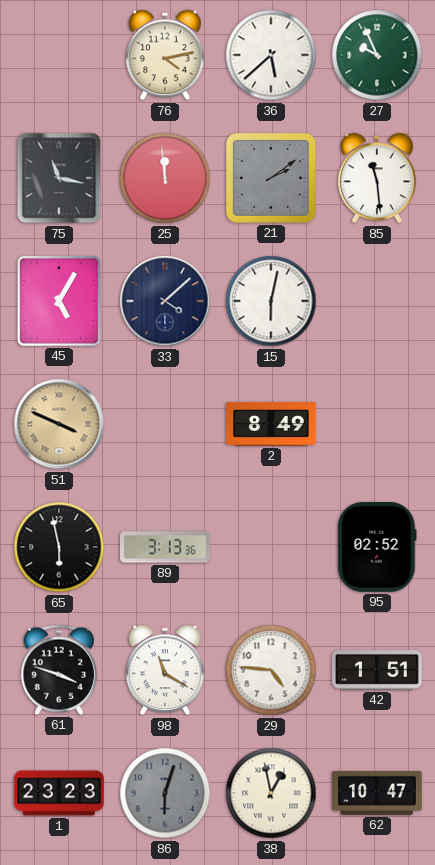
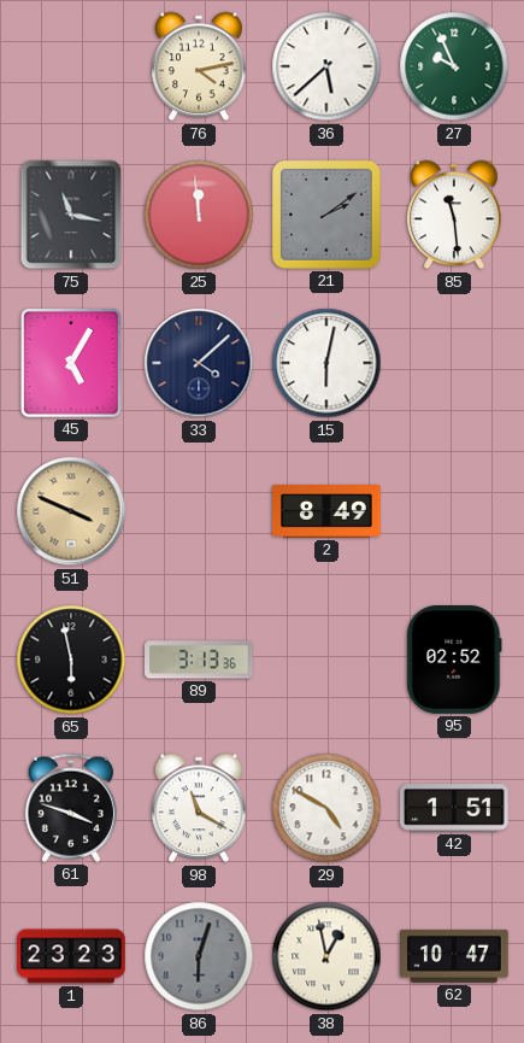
29: 4:46 -> 4:50
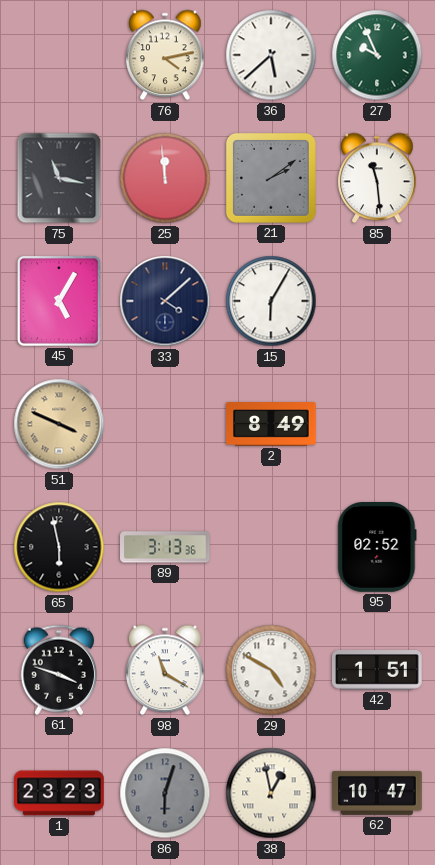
15: 6:02 -> 6:05
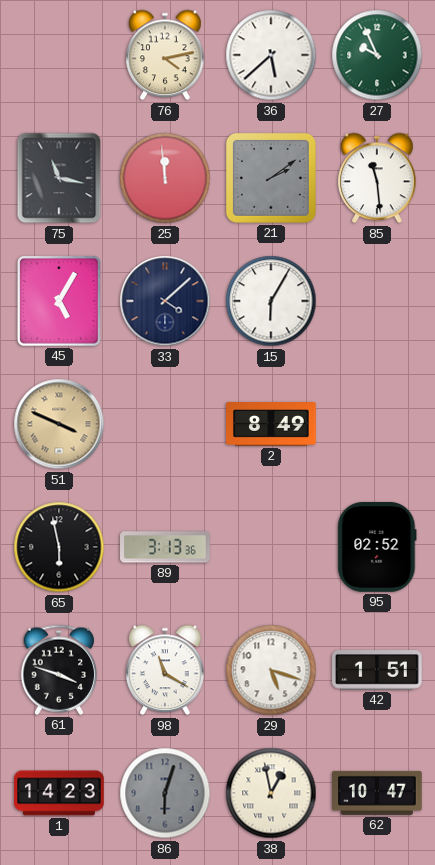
29: 4:50 -> 5:18
1: 23:23 -> 14:23
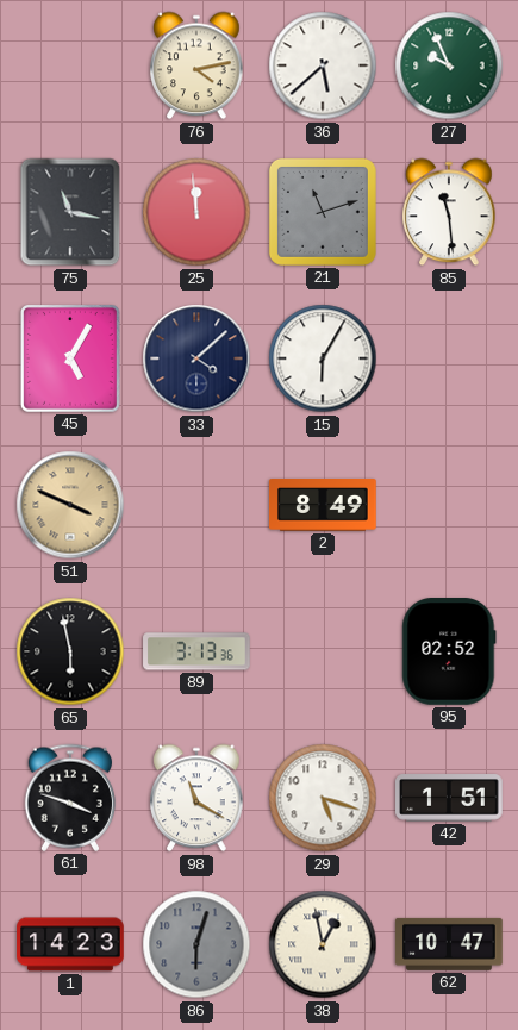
21: 2:09 -> 11:12
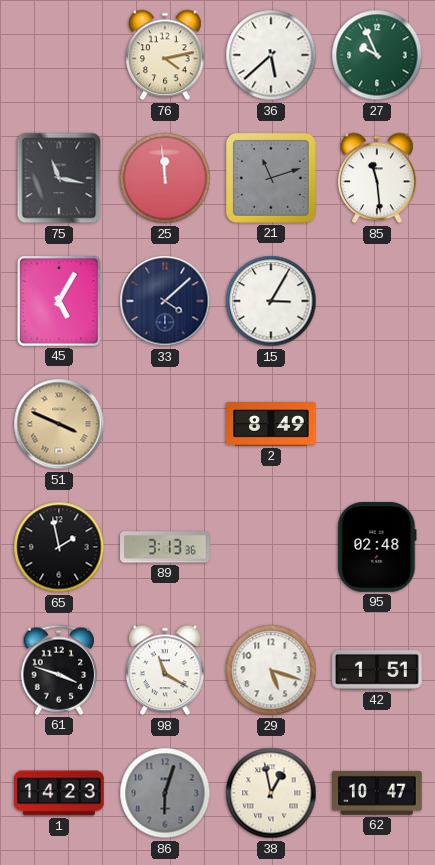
15: 6:05 -> 3:05
65: 5:58 -> 1:58
95: 02:52 -> 02:48
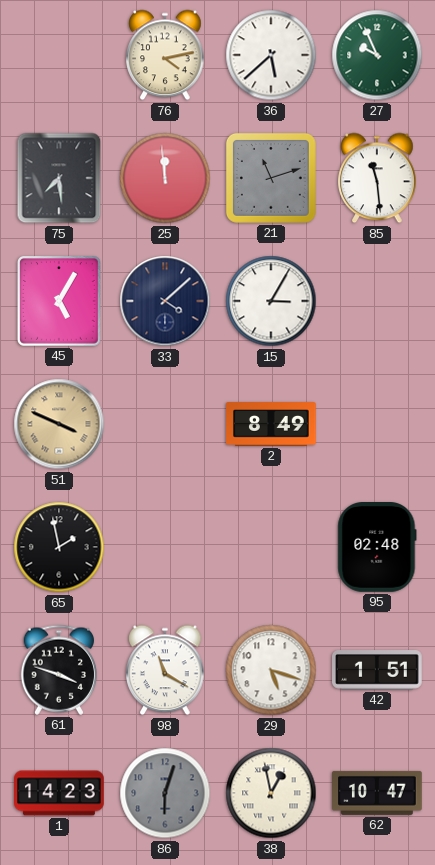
75: 11:17 -> 7:29
89: 3:13 -> none
